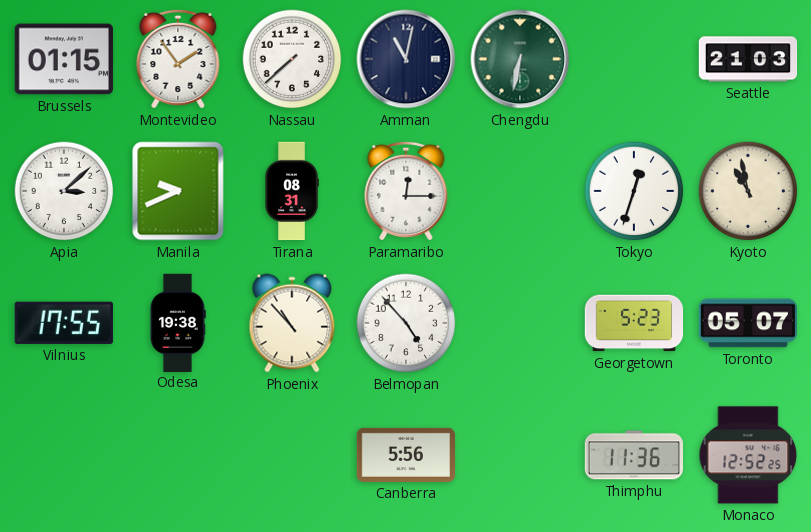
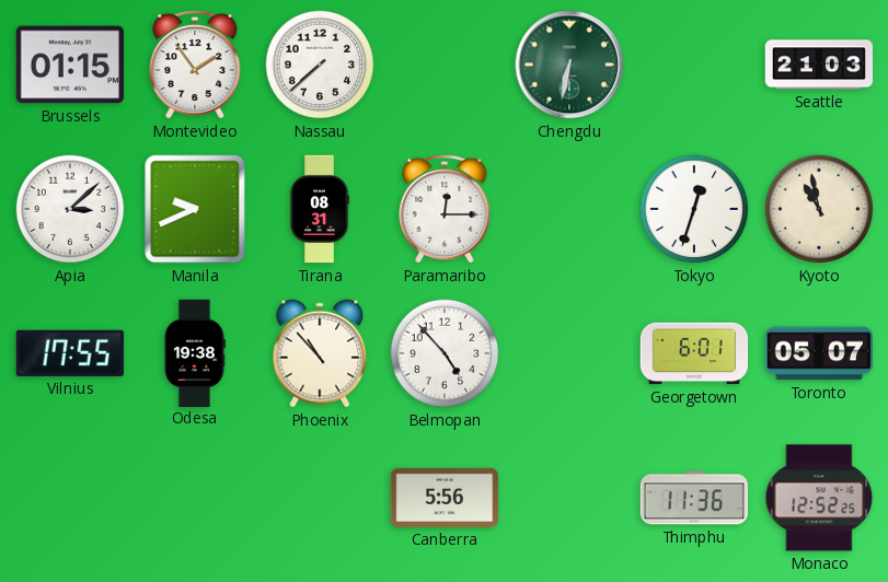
Amman: 11:02 -> none
Georgetown: 5:23 -> 6:01
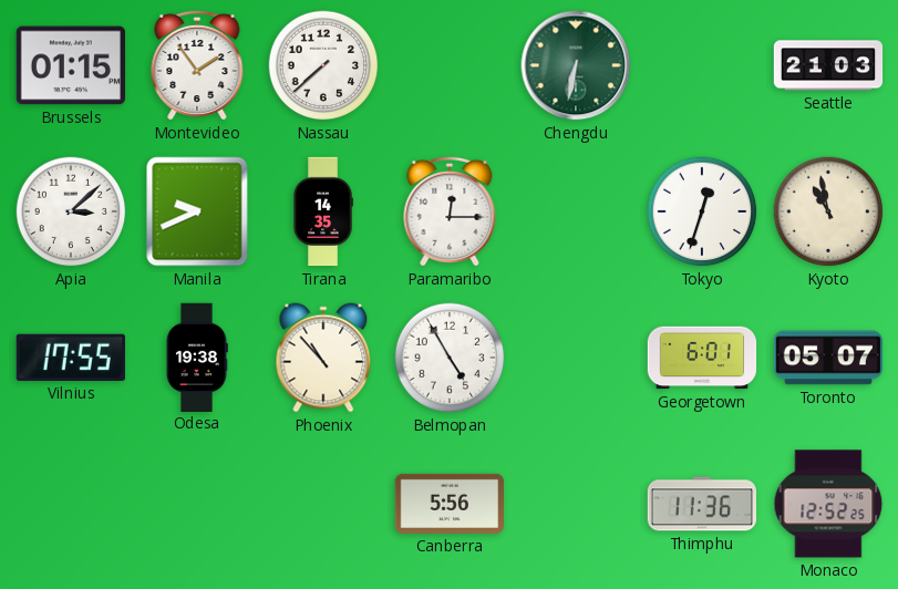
Tirana: 08:31 -> 14:35
Belmopan: 4:53 -> 4:55
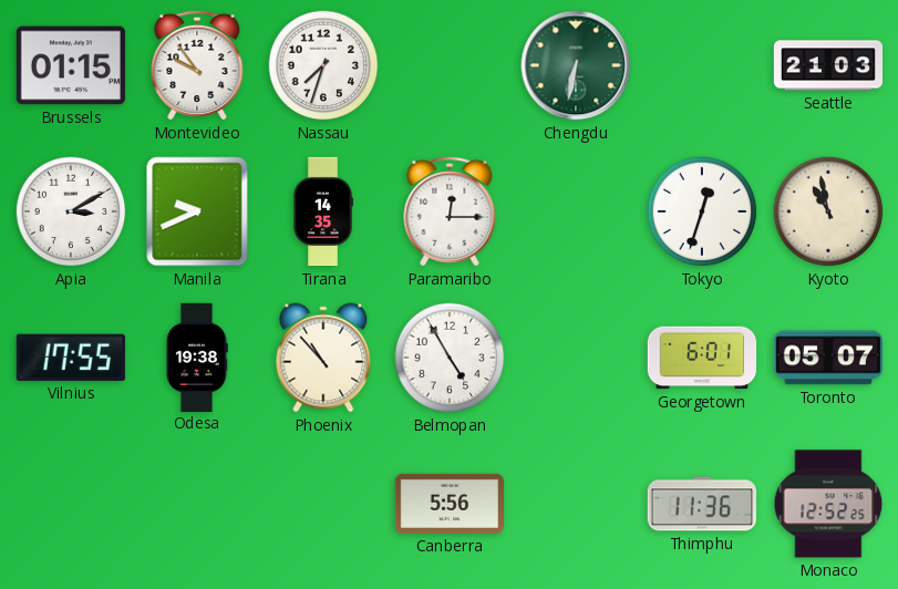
Montevideo: 1:54 -> 9:54
Nassau: 7:38 -> 7:33
Apia: 3:08 -> 3:10
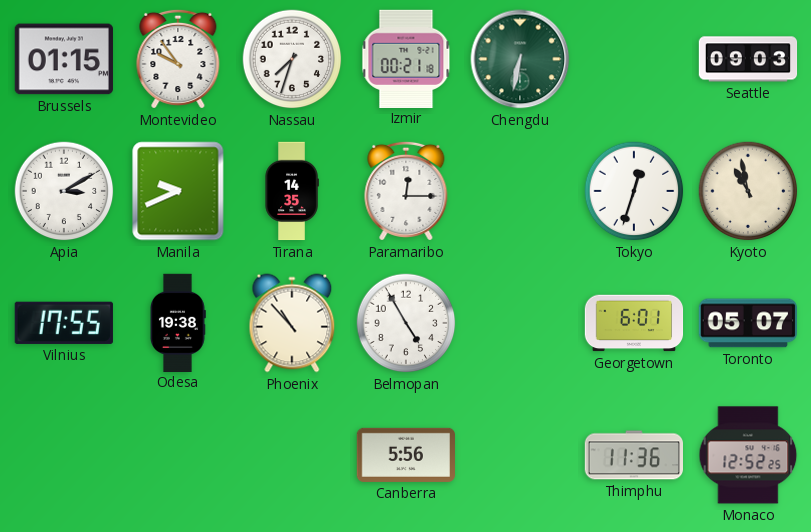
Izmir: none -> 00:21
Seattle: 21:03 -> 09:03
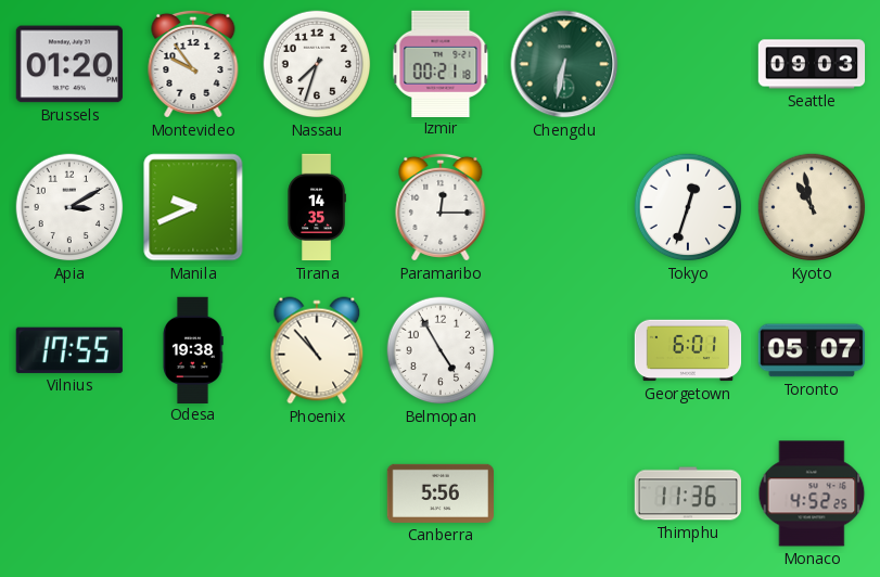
Brussels: 01:15 -> 01:20
Monaco: 12:52 -> 4:52
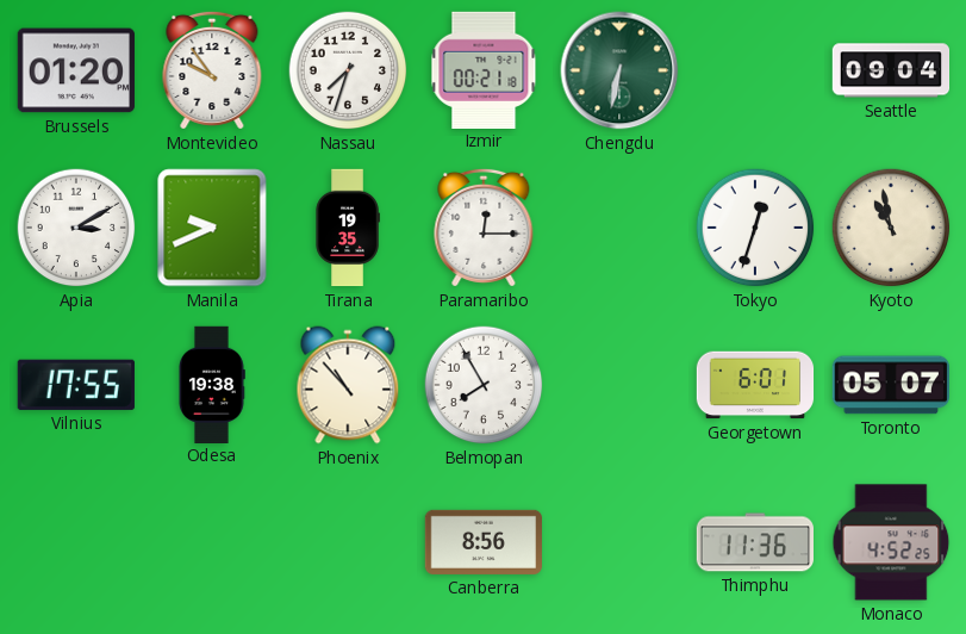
Seattle: 09:03 -> 09:04
Tirana: 14:35 -> 19:35
Belmopan: 4:55 -> 7:55
Canberra: 5:56 -> 8:56
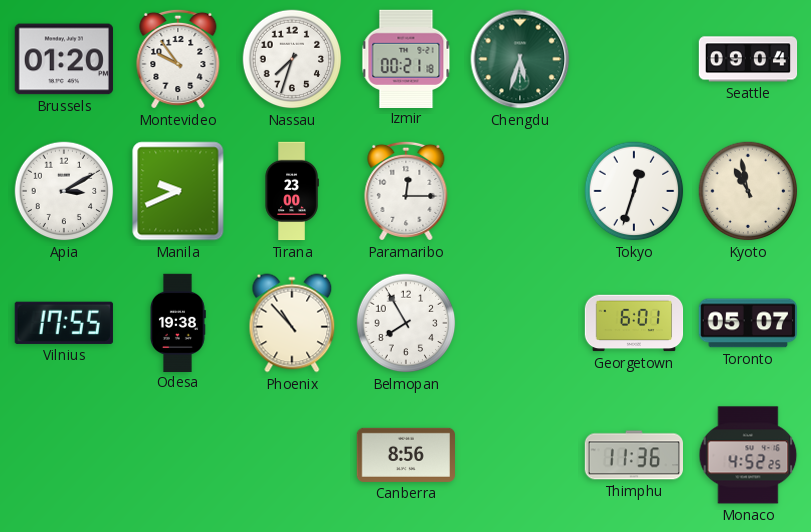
Chengdu: 6:32 -> 5:33
Tirana: 19:35 -> 23:00
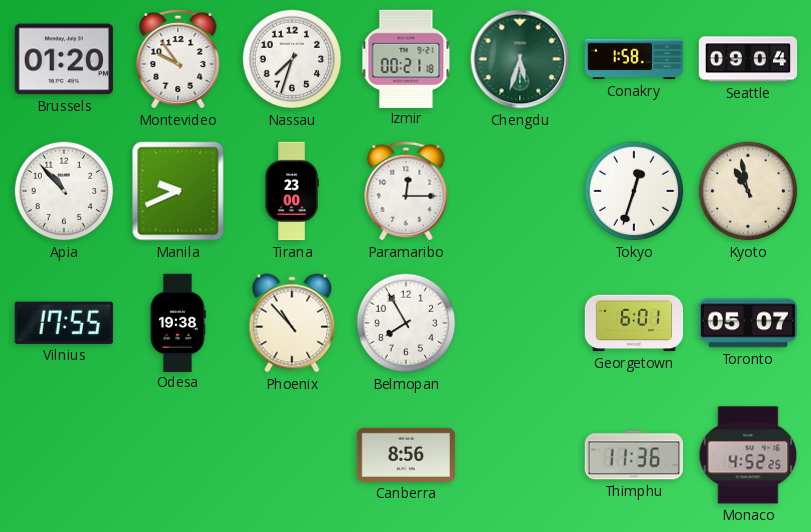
Conakry: none -> 1:58
Apia: 3:10 -> 10:53
